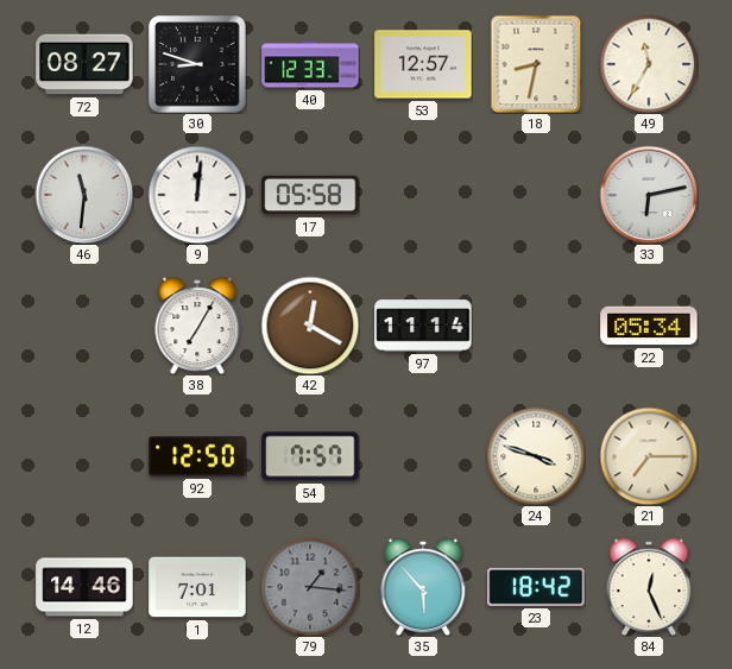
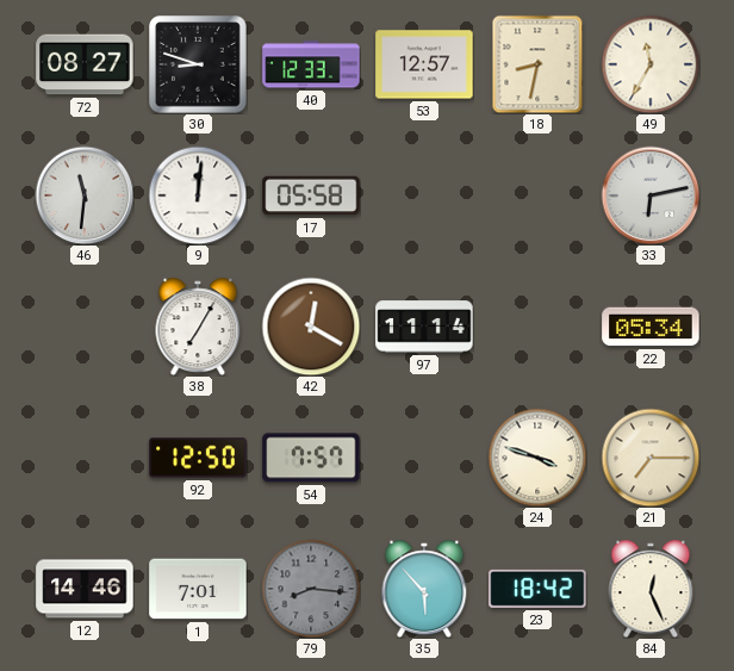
79: 1:16 -> 8:16
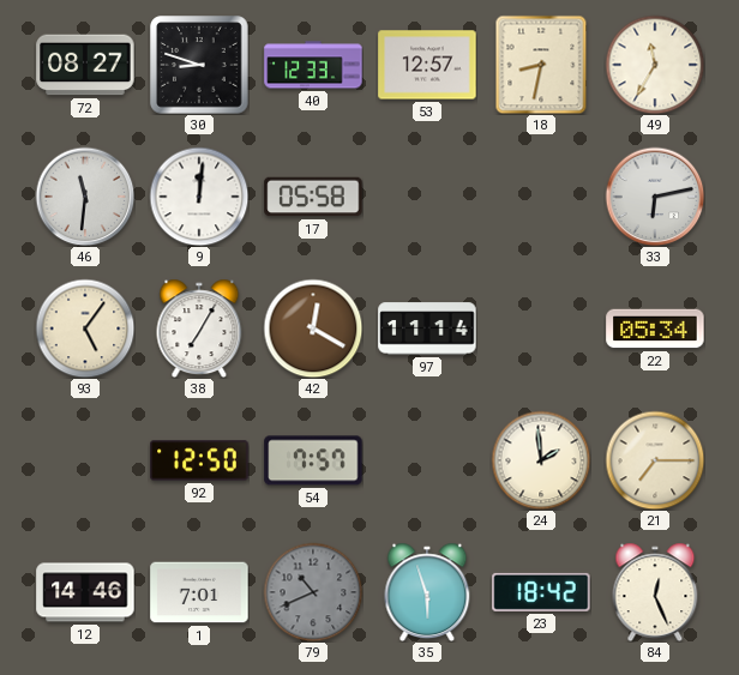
93: none -> 5:06
24: 3:48 -> 1:59
79: 8:16 -> 10:41
35: 5:53 -> 5:57
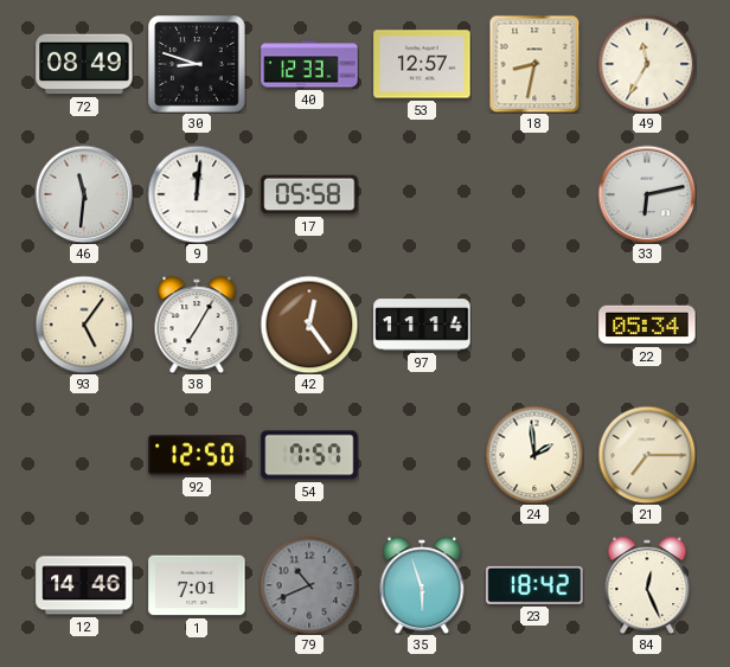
72: 08:27 -> 08:49
42: 12:20 -> 12:24
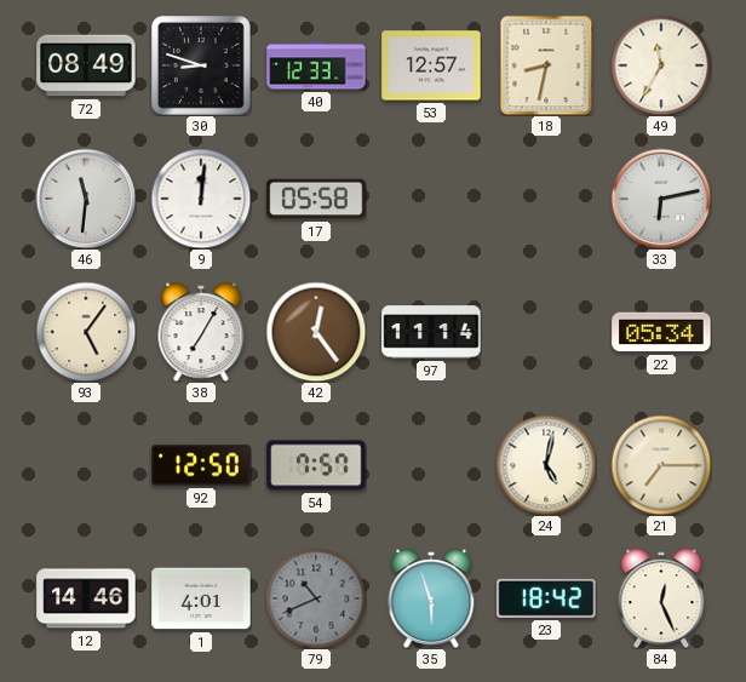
24: 1:59 -> 5:02
1: 7:01 -> 4:01
